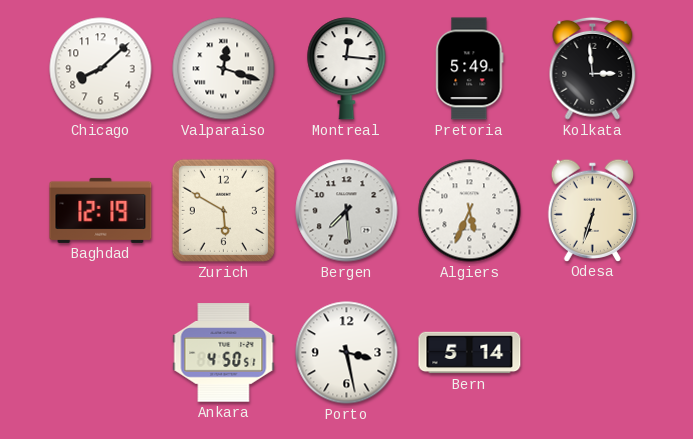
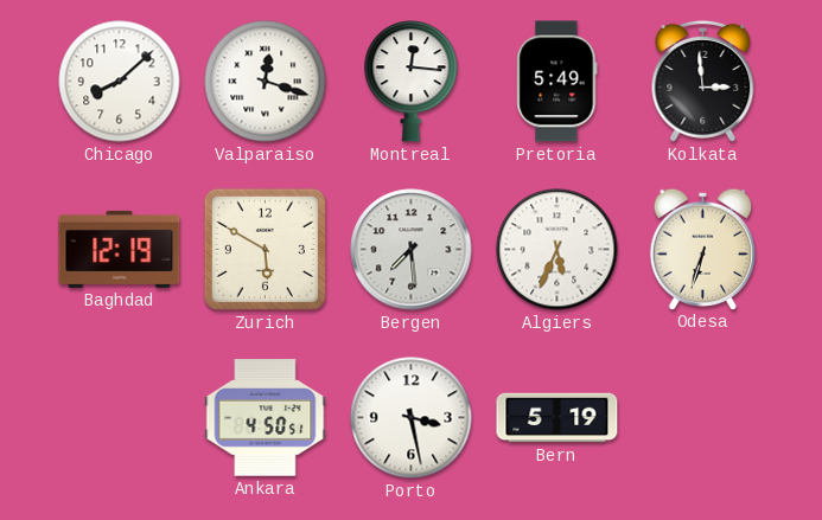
Bern: 5:14 -> 5:19
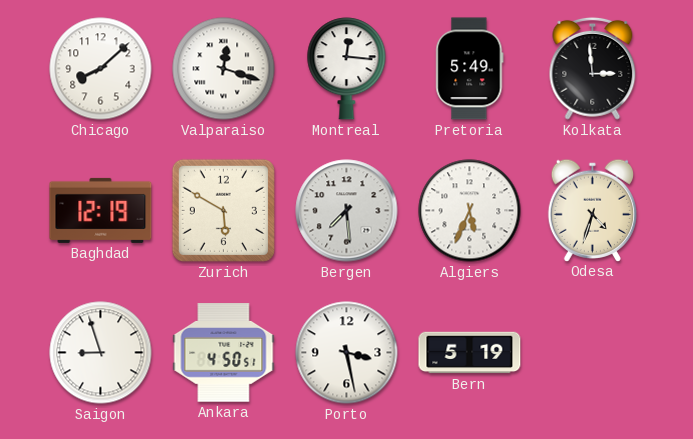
Odesa: 6:33 -> 4:33
Saigon: none -> 8:57
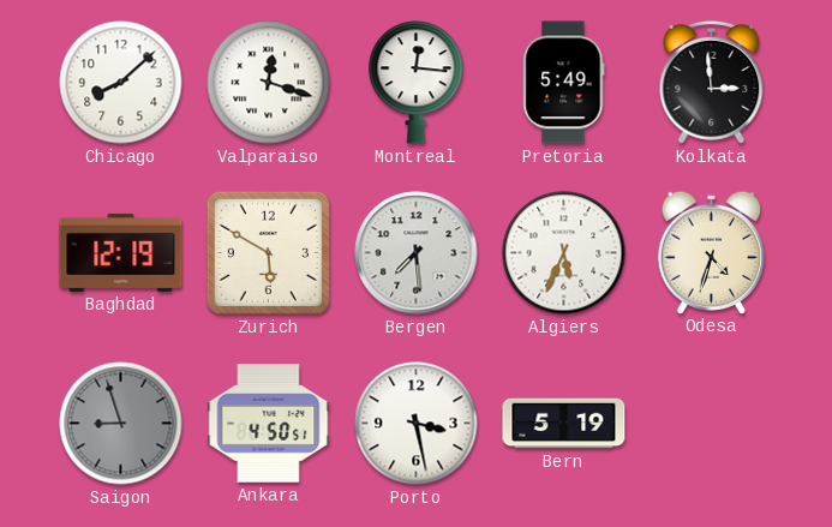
Saigon dial: white -> grey
